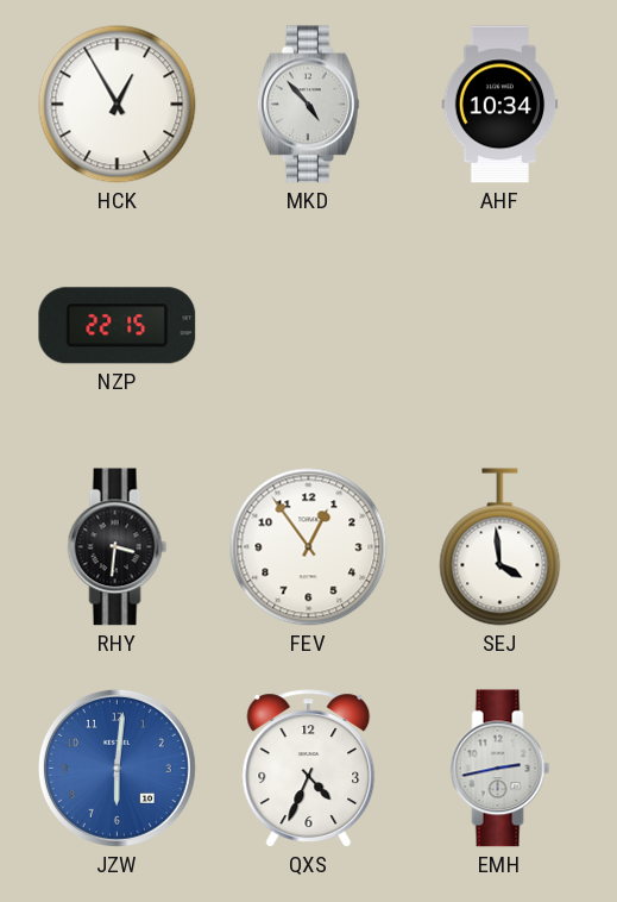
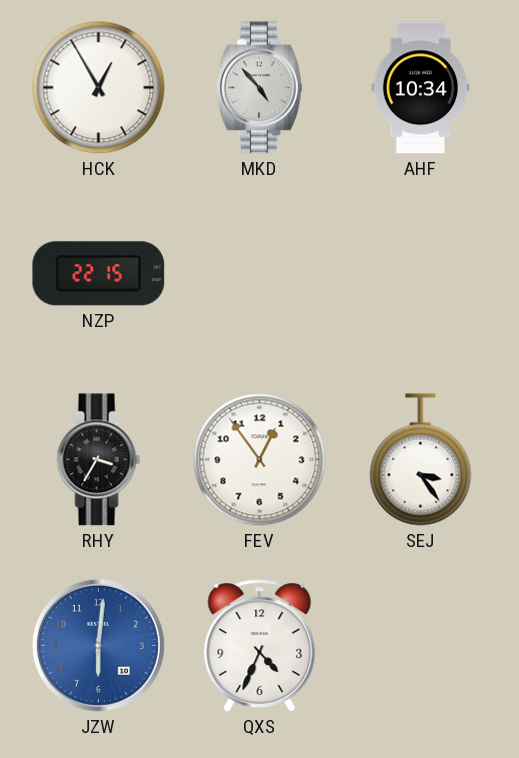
RHY: 3:31 -> 3:35
SEJ: 3:59 -> 3:24
EMH: 2:43 -> none
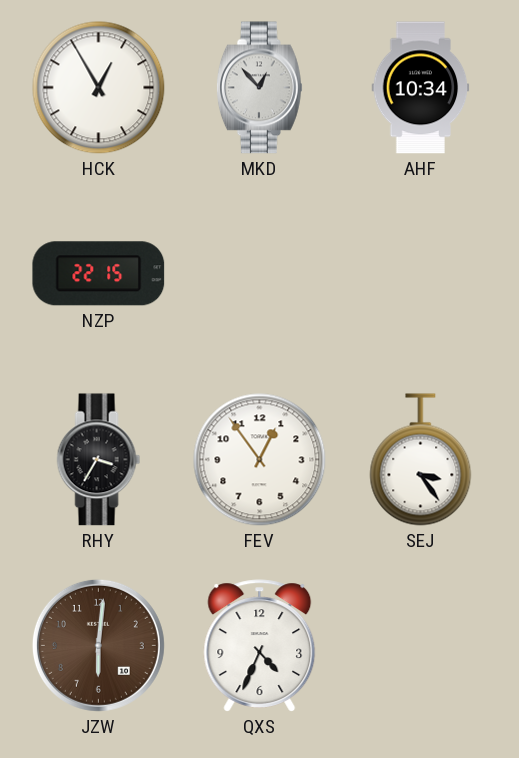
MKD: 4:53 -> 12:53
JZW dial: blue -> brown
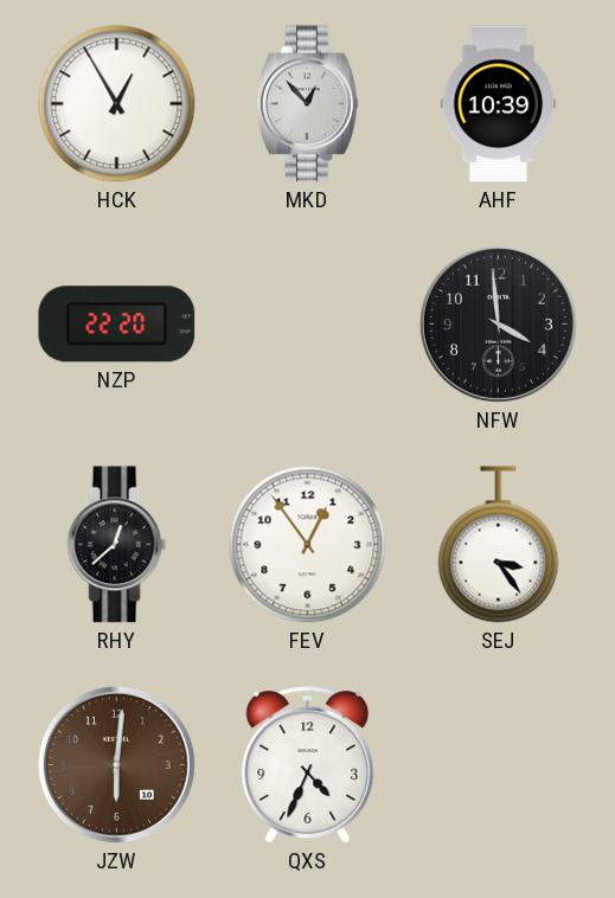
AHF: 10:34 -> 10:39
NZP: 22:15 -> 22:20
NFW: none -> 3:59
RHY: 3:35 -> 12:38
